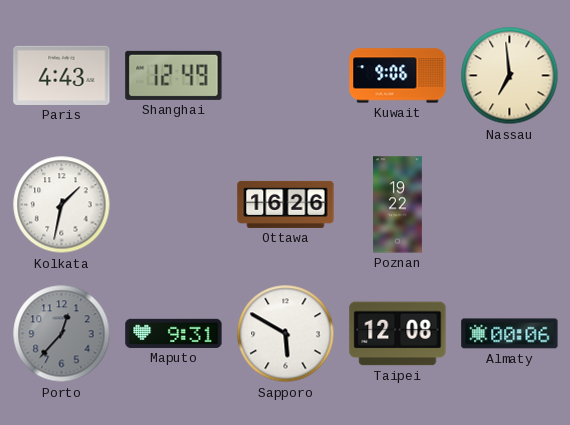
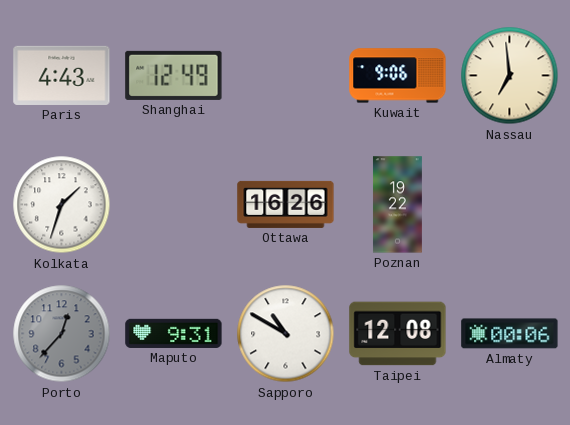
Kolkata: 1:32 -> 1:33
Sapporo: 5:50 -> 10:50
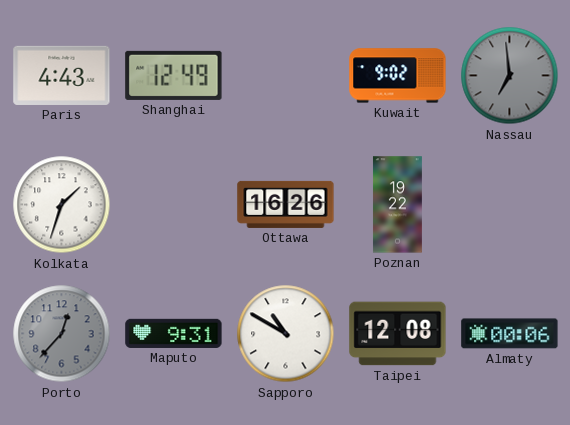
Kuwait: 9:06 -> 9:02
Nassau dial: cream -> grey
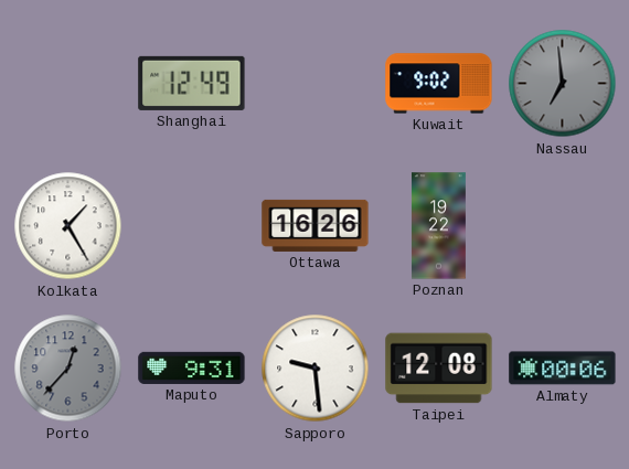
Paris: 4:43 -> none
Kolkata: 1:33 -> 1:25
Sapporo: 10:50 -> 9:29
